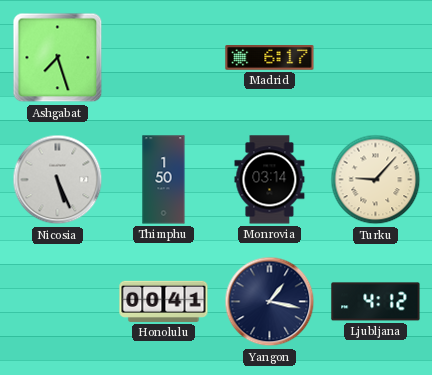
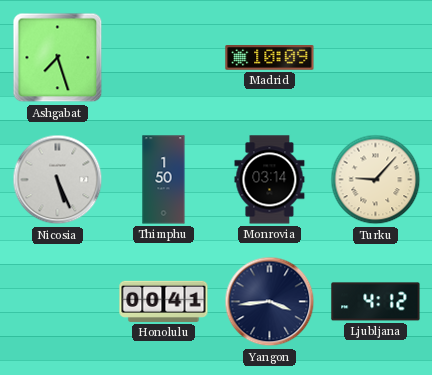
Madrid: 6:17 -> 10:09
Yangon: 1:17 -> 3:44
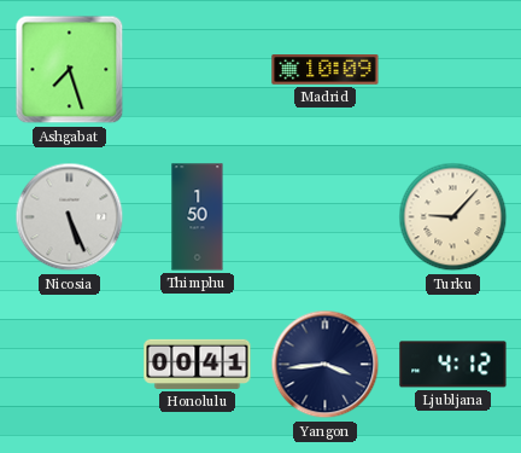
Monrovia: 03:14 -> none
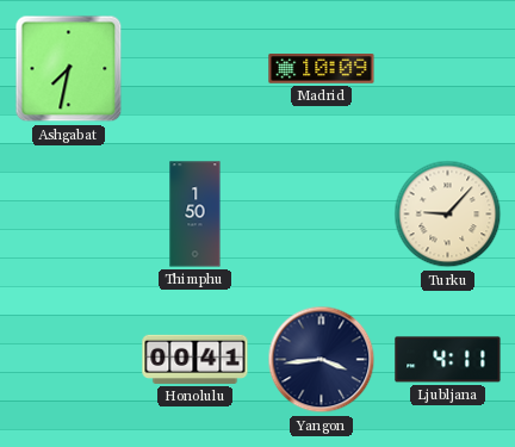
Ashgabat: 7:27 -> 7:32
Nicosia: 5:26 -> none
Ljubljana: 4:12 -> 4:11
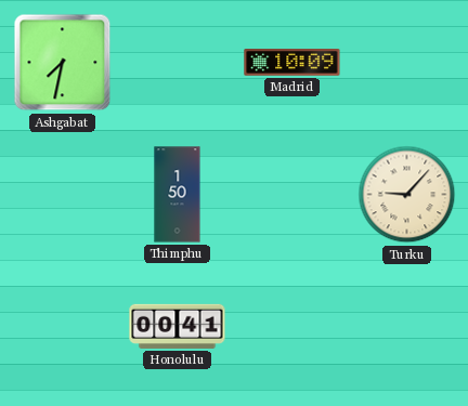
Yangon: 3:44 -> none
Ljubljana: 4:11 -> none
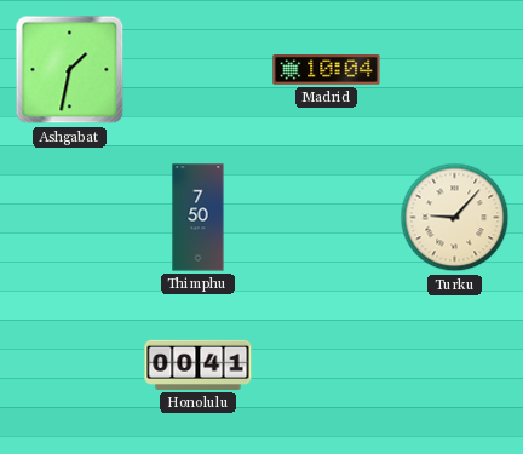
Ashgabat: 7:32 -> 1:32
Madrid: 10:09 -> 10:04
Thimphu: 1:50 -> 7:50
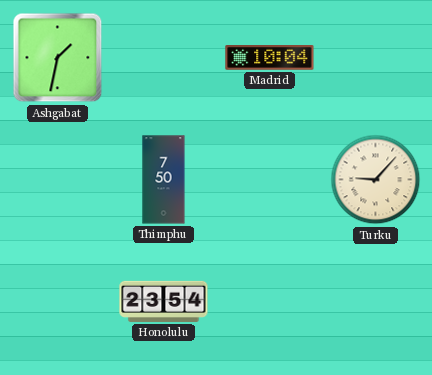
Honolulu: 00:41 -> 23:54
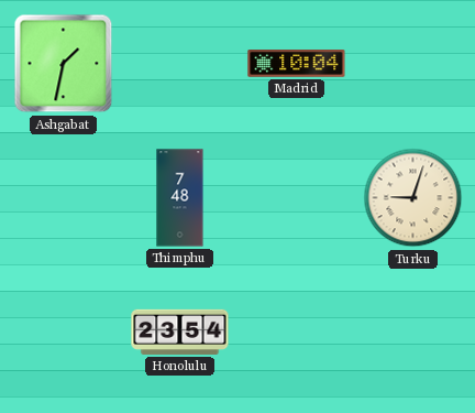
Thimphu: 7:50 -> 7:48
Turku: 9:07 -> 9:03
